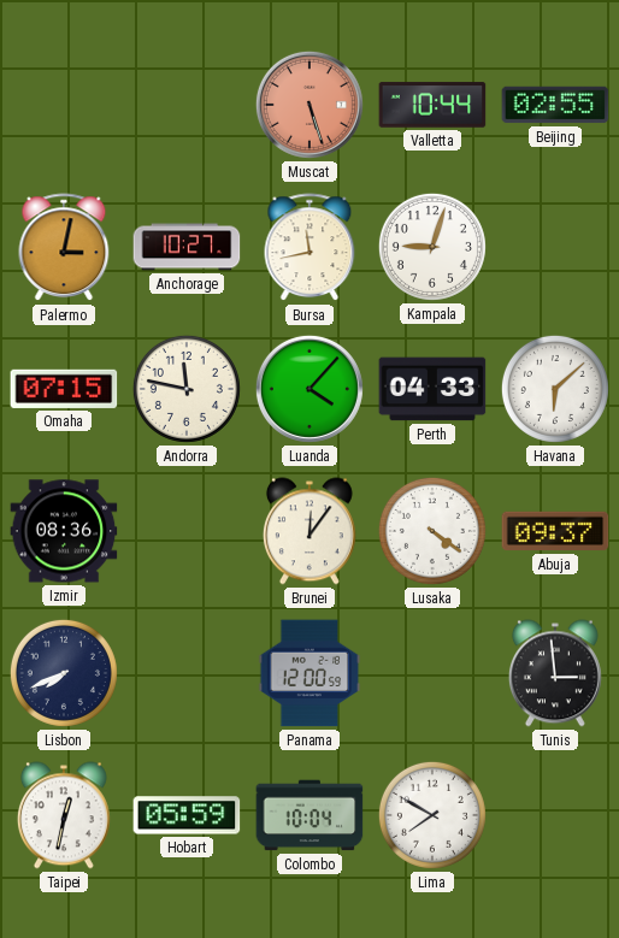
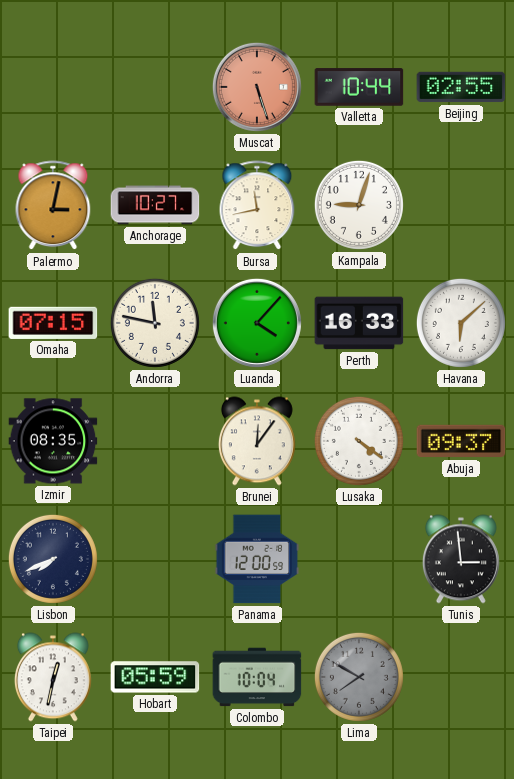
Perth: 04:33 -> 16:33
Izmir: 08:36 -> 08:35
Lima dial: white -> grey
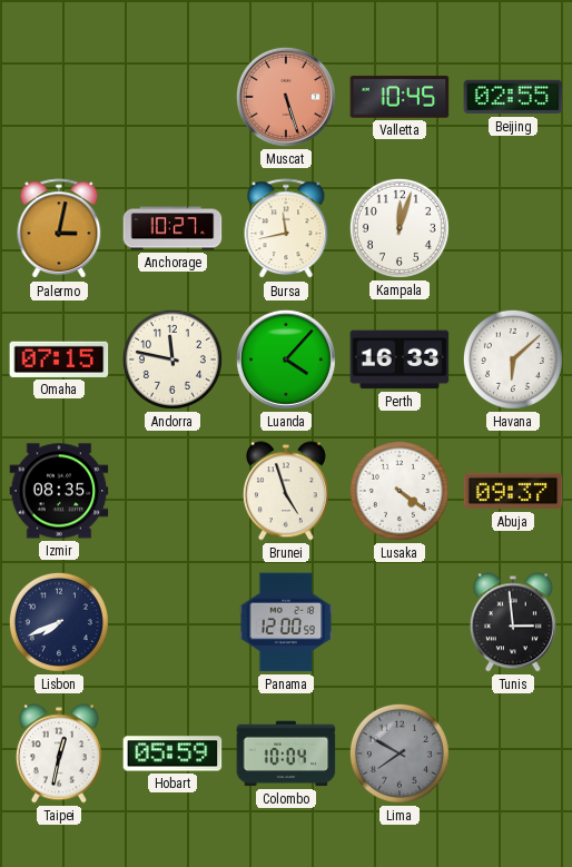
Valletta: 10:44 -> 10:45
Kampala: 9:03 -> 12:03
Brunei: 12:06 -> 4:57
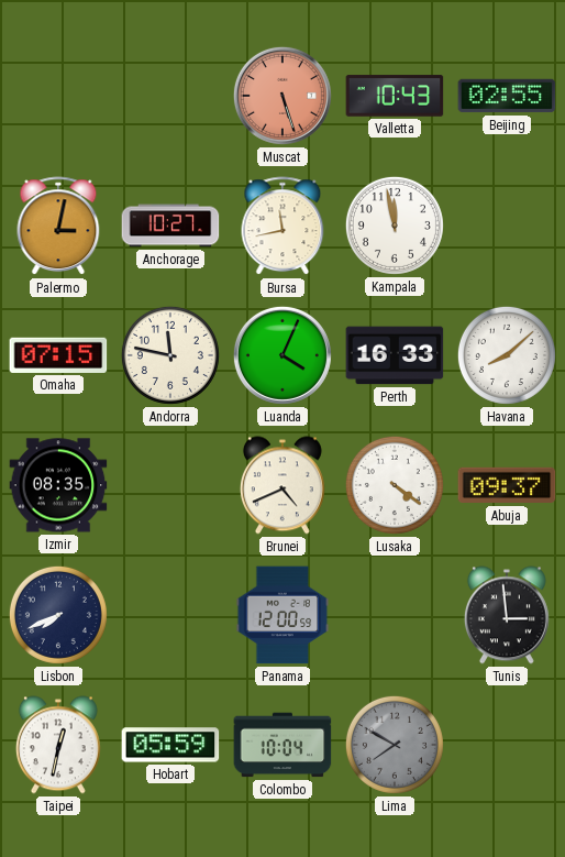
Valletta: 10:45 -> 10:43
Kampala: 12:03 -> 11:58
Luanda: 4:07 -> 4:04
Havana: 6:08 -> 8:08
Brunei: 4:57 -> 4:41
